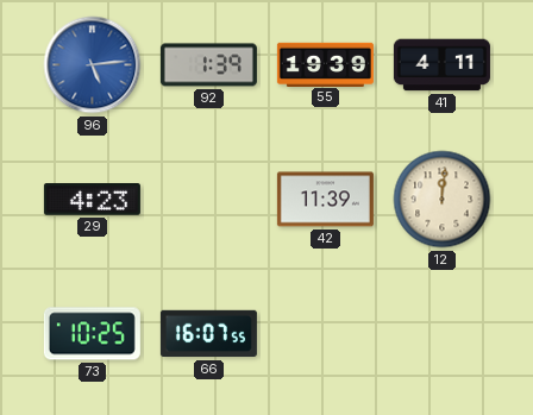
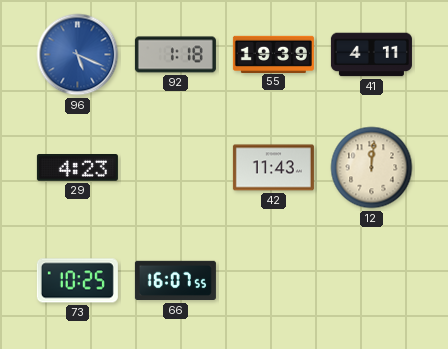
96: 5:14 -> 5:19
92: 1:39 -> 1:18
42: 11:39 -> 11:43
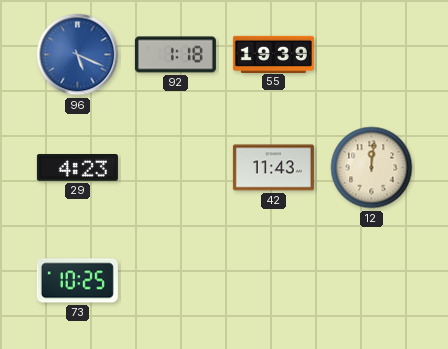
41: 4:11 -> none
66: 16:07 -> none
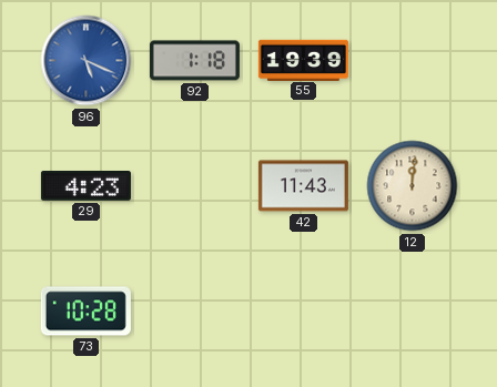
73: 10:25 -> 10:28
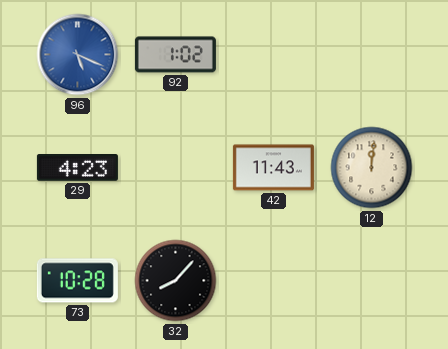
92: 1:18 -> 1:02
55: 19:39 -> none
32: none -> 8:07
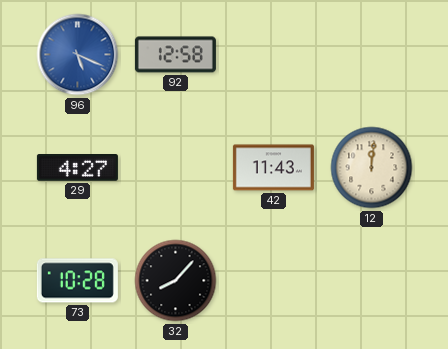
92: 1:02 -> 12:58
29: 4:23 -> 4:27
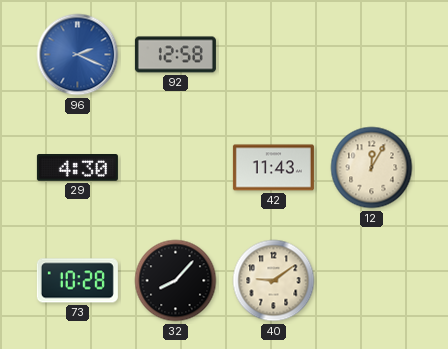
96: 5:19 -> 2:19
29: 4:27 -> 4:30
12: 12:01 -> 12:05
40: none -> 9:09
